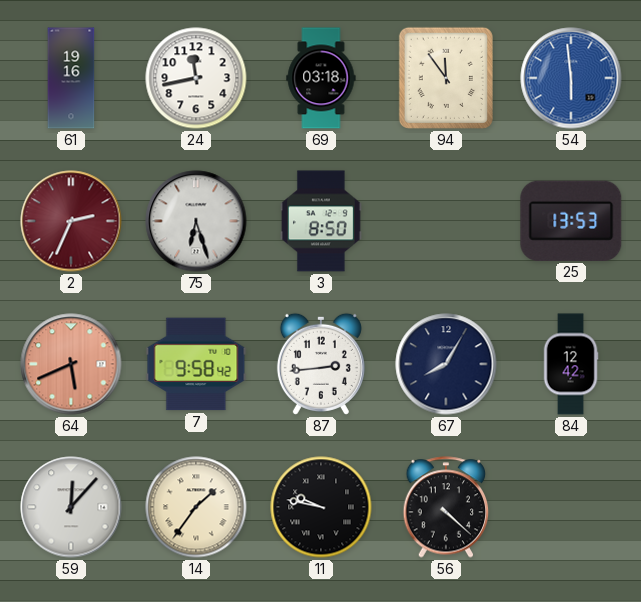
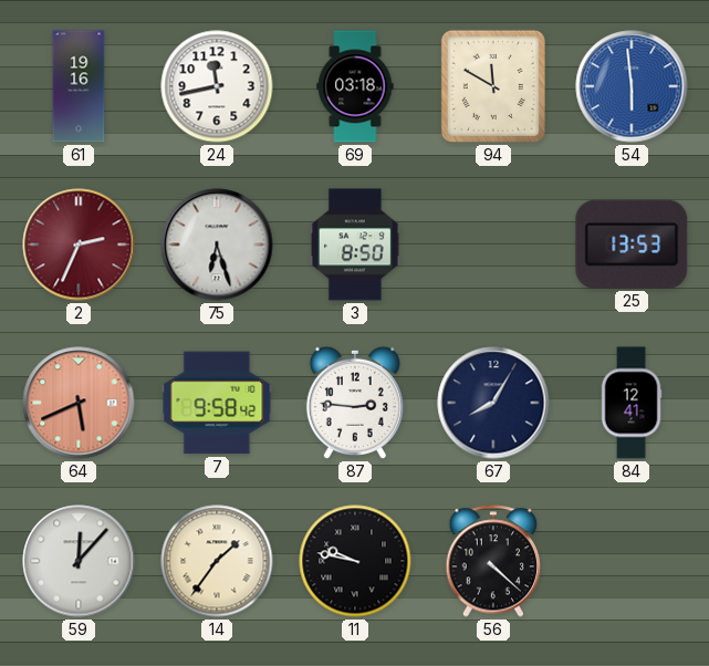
94: 11:54 -> 11:50
87: 2:44 -> 2:46
84: 12:42 -> 12:41
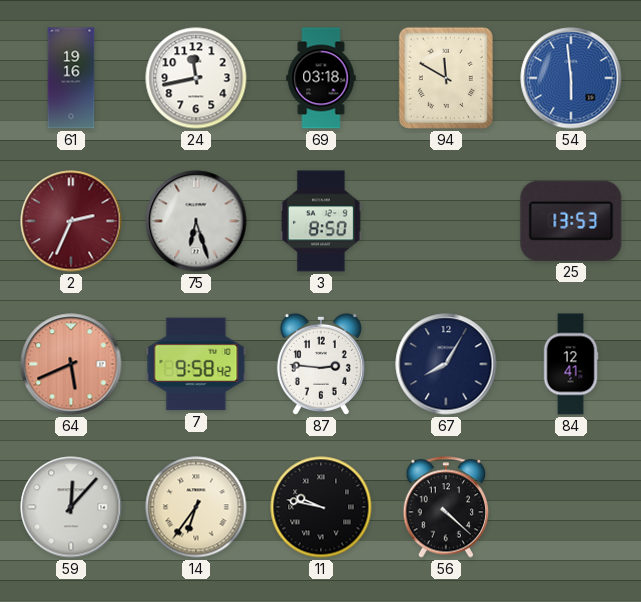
14: 1:36 -> 6:36
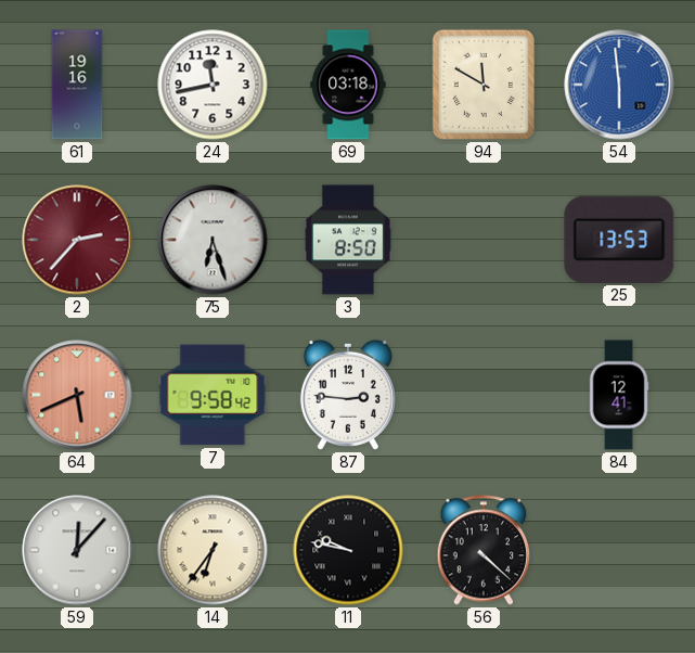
2: 2:34 -> 2:37
67: 8:05 -> none
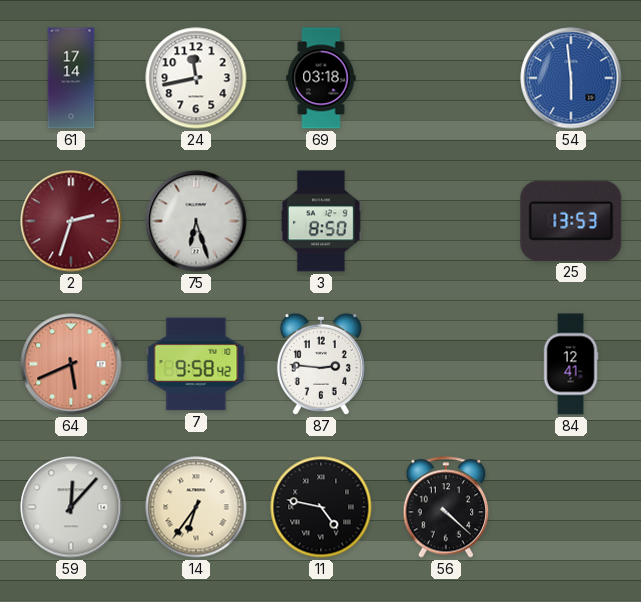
61: 19:16 -> 17:14
94: 11:50 -> none
2: 2:37 -> 2:33
11: 9:47 -> 4:47
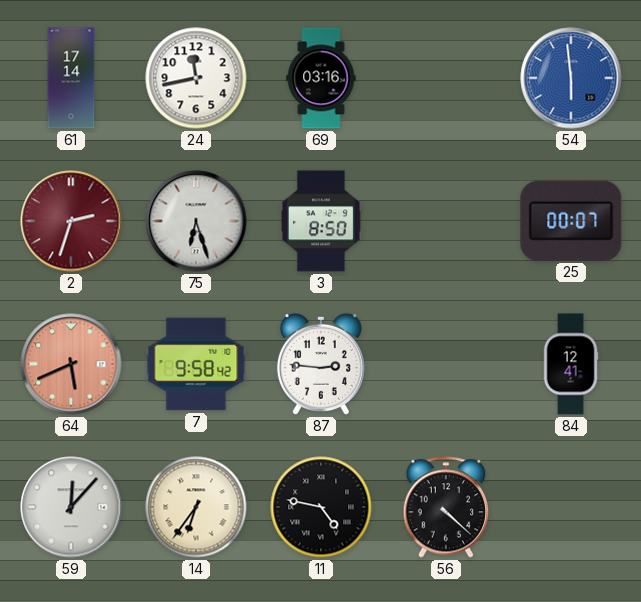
69: 03:18 -> 03:16
25: 13:53 -> 00:07
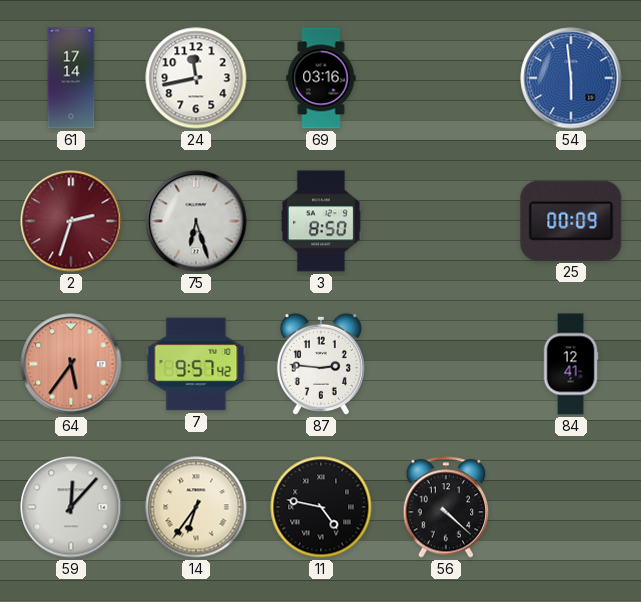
25: 00:07 -> 00:09
64: 5:41 -> 5:36
7: 9:58 -> 9:57
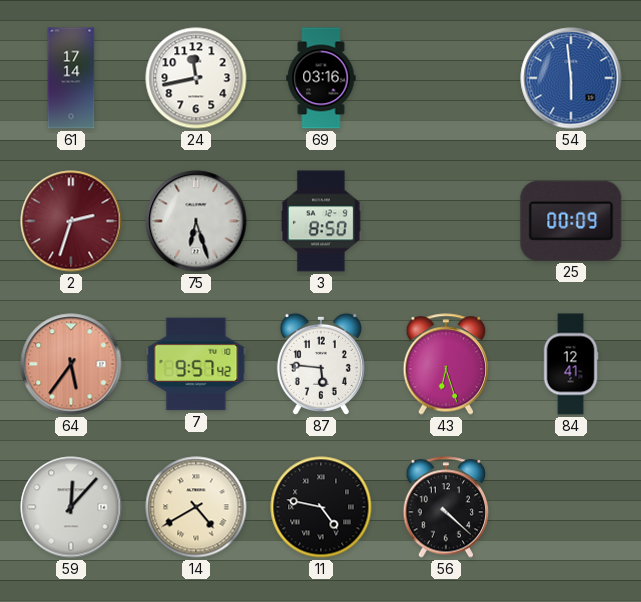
87: 2:46 -> 5:46
43: none -> 6:27
14: 6:36 -> 4:40
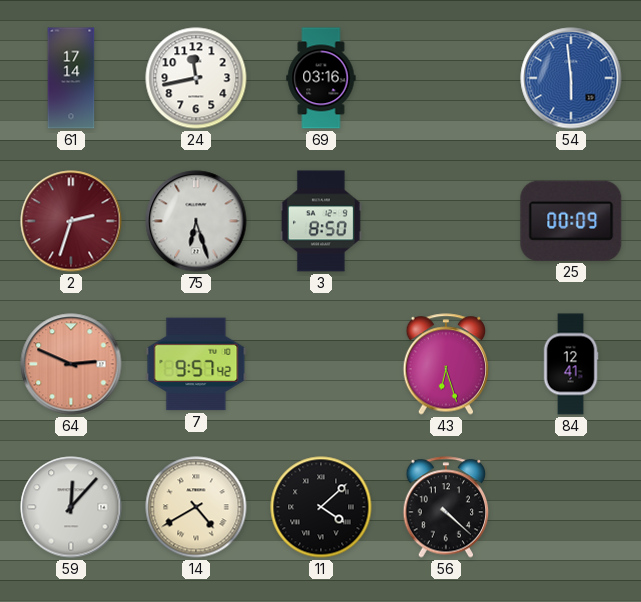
64: 5:36 -> 2:49
87: 5:46 -> none
11: 4:47 -> 4:08
